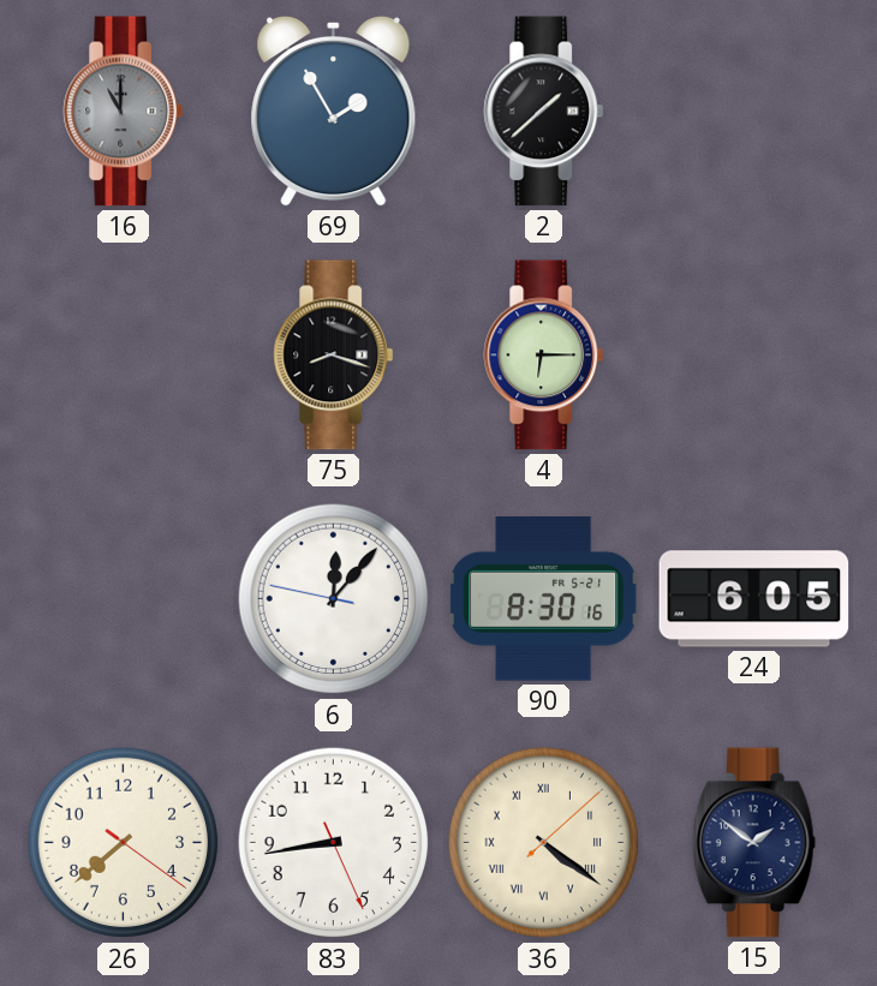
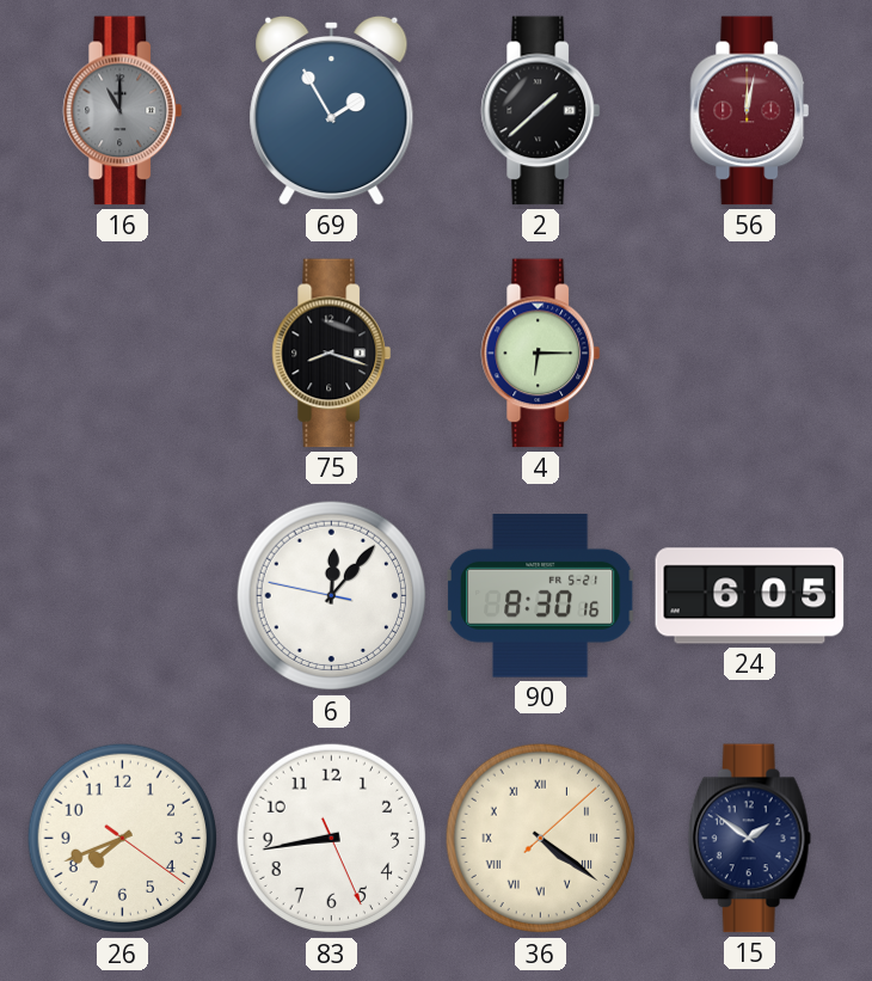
56: none -> 12:02
26: 7:38 -> 7:41
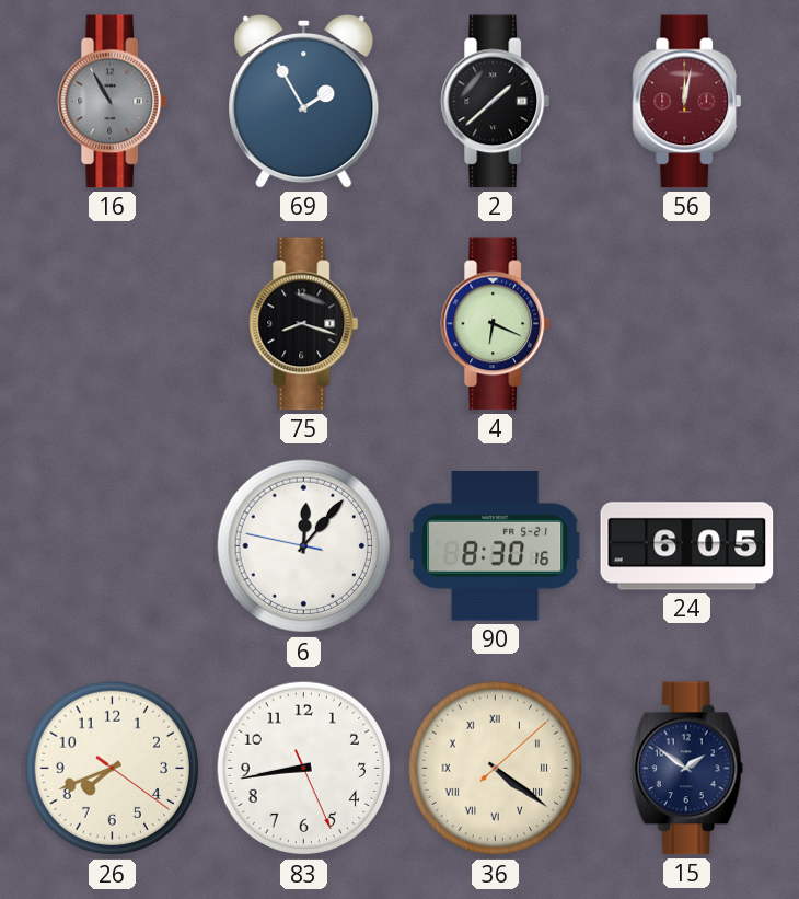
16: 11:00 -> 10:55
4: 6:15 -> 6:19
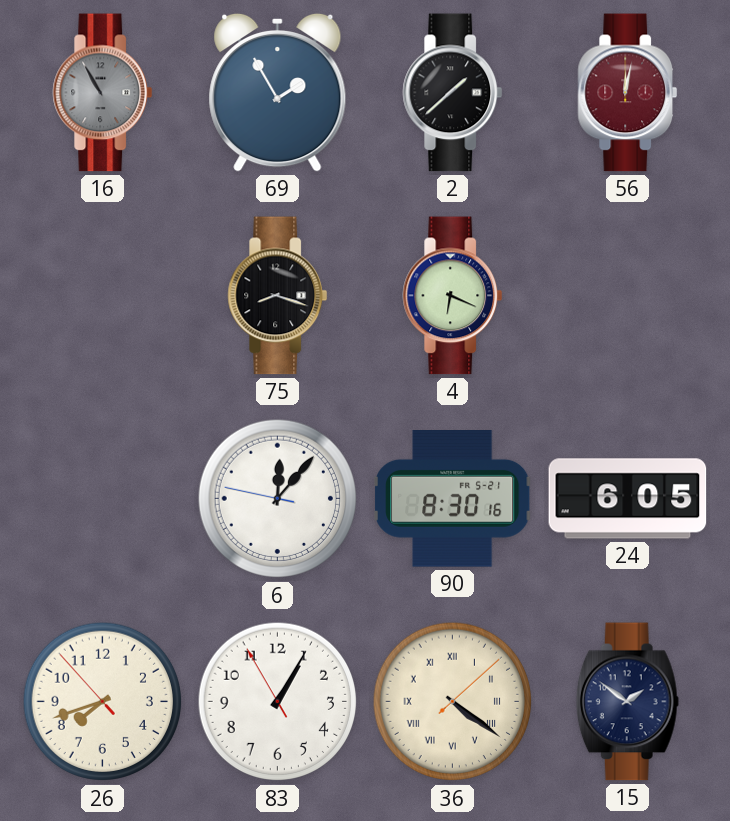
26: 7:41:21 -> 7:41:53
83: 8:43 -> 1:04
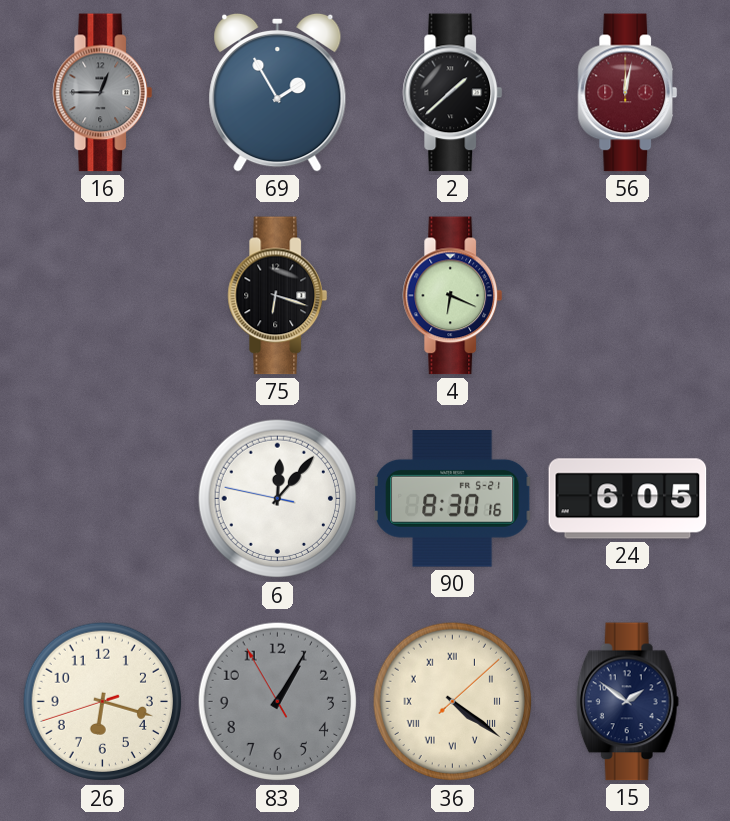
16: 10:55 -> 12:45
75: 8:18 -> 6:18
26: 7:41 -> 6:17
83 dial: white -> grey
